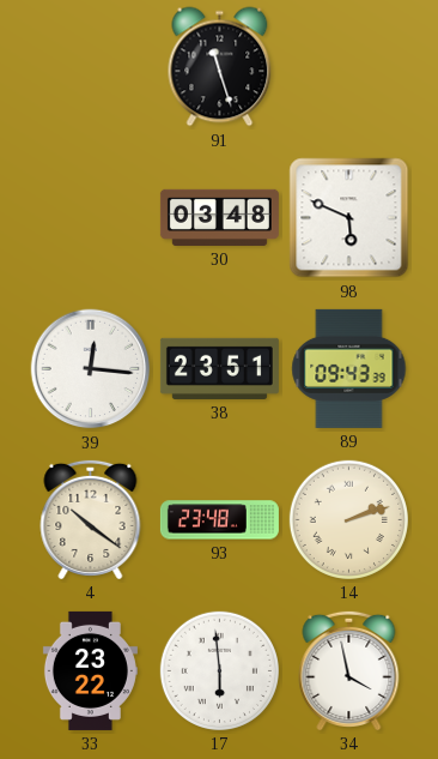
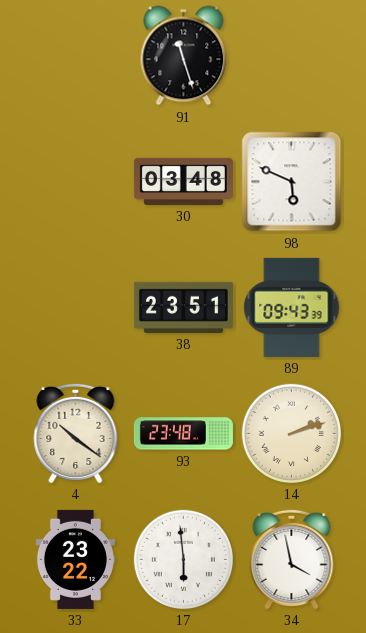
39: 12:16 -> none
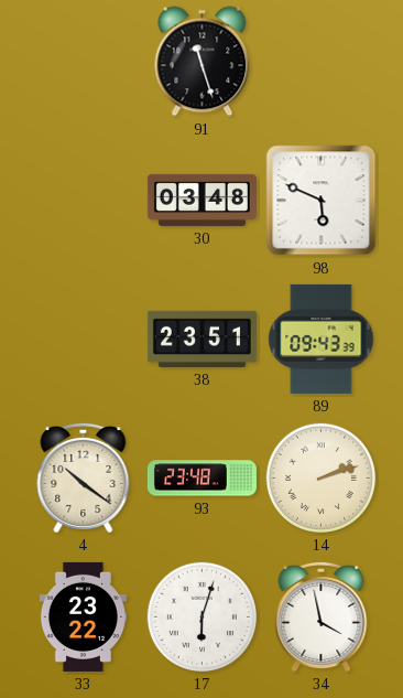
17: 5:59 -> 6:03
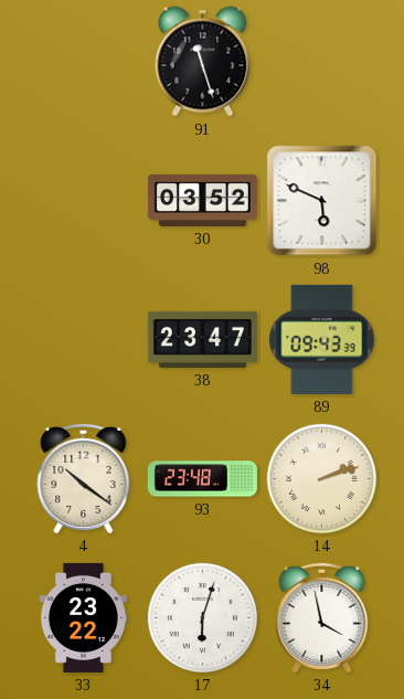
30: 03:48 -> 03:52
38: 23:51 -> 23:47
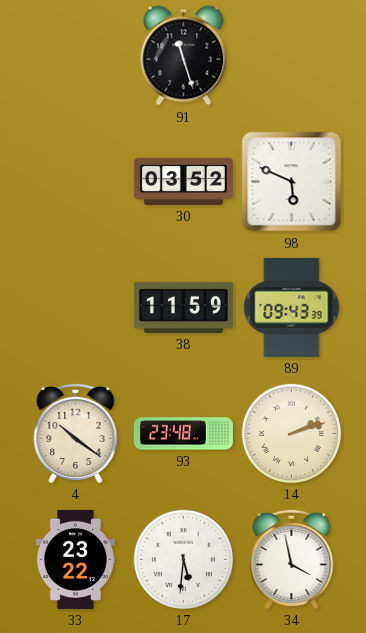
38: 23:47 -> 11:59
17: 6:03 -> 5:31
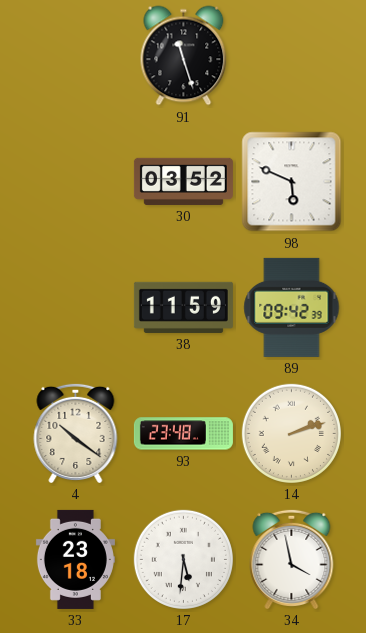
89: 09:43 -> 09:42
33: 23:22 -> 23:18
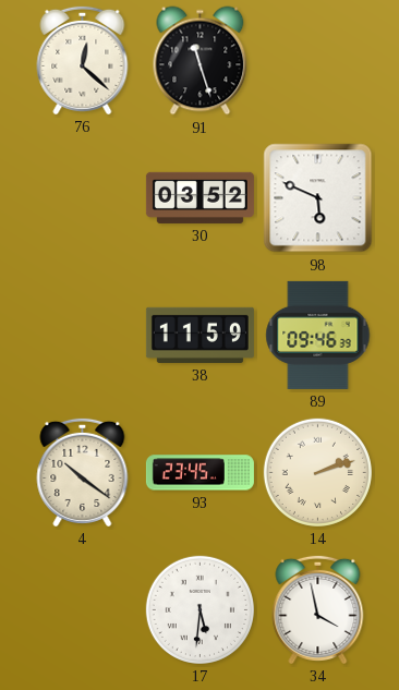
76: none -> 12:22
89: 09:42 -> 09:46
93: 23:48 -> 23:45
33: 23:18 -> none
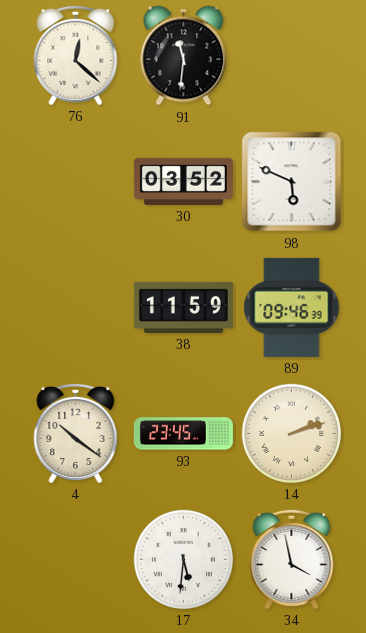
91: 11:27 -> 11:31
